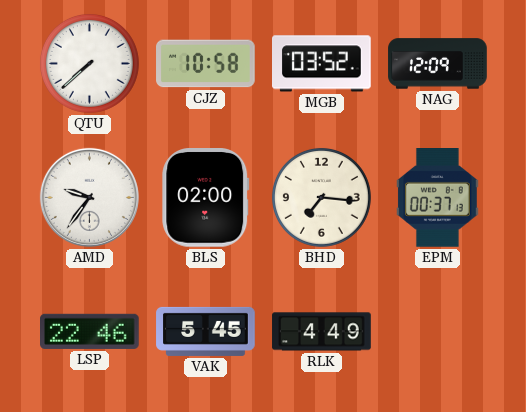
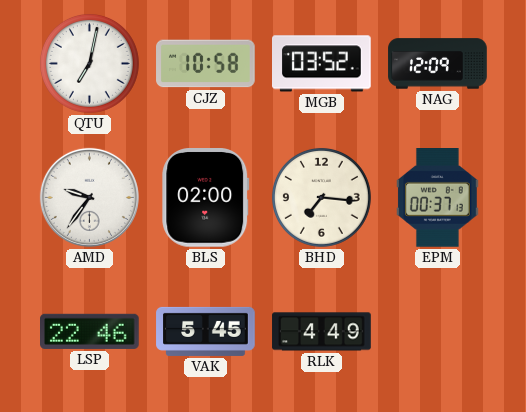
QTU: 7:38 -> 7:02
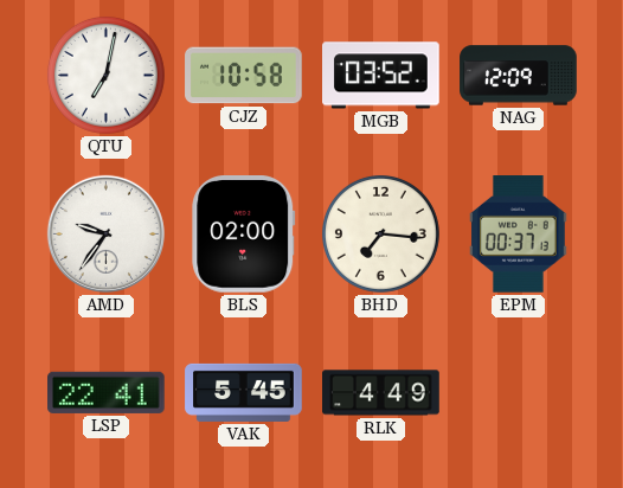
LSP: 22:46 -> 22:41
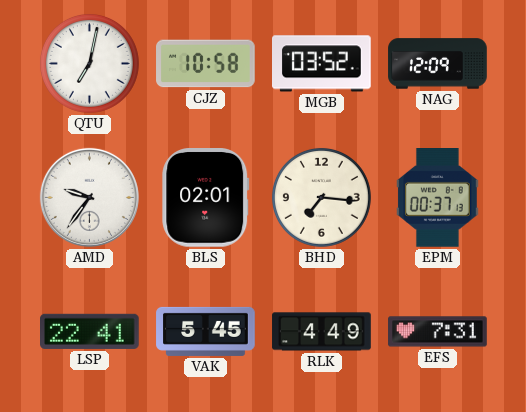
BLS: 02:00 -> 02:01
EFS: none -> 7:31
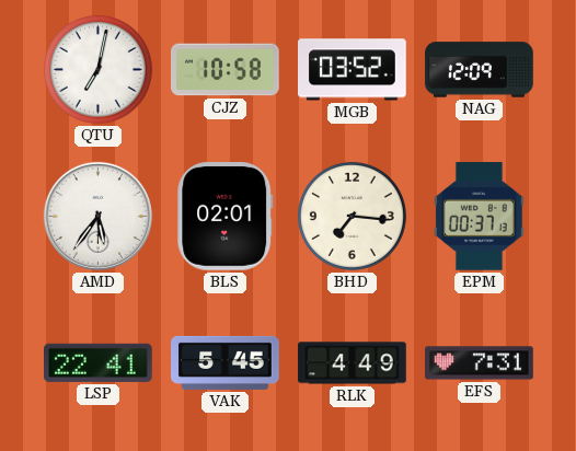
AMD: 9:36 -> 5:36
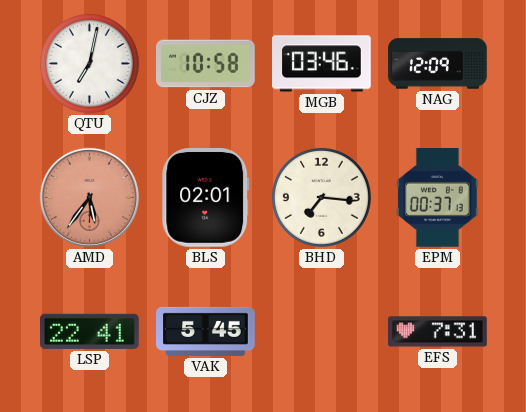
MGB: 03:52 -> 03:46
AMD dial: white -> salmon
RLK: 4:49 -> none
